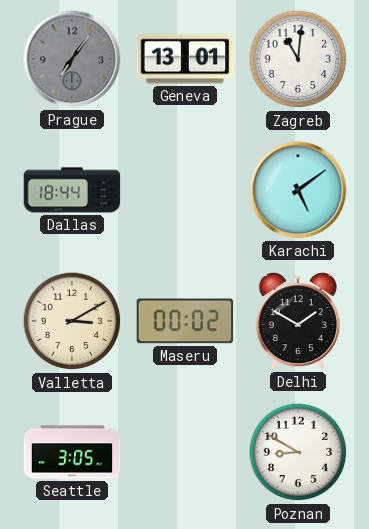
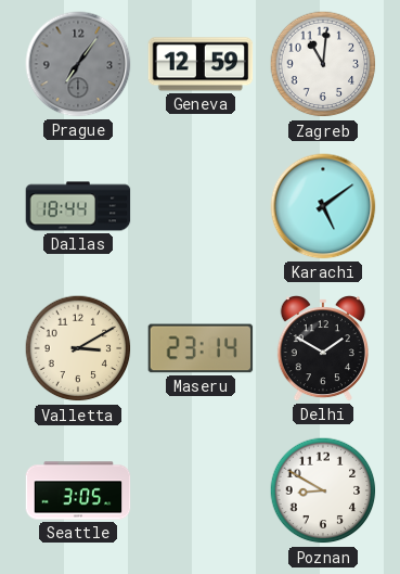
Geneva: 13:01 -> 12:59
Maseru: 00:02 -> 23:14
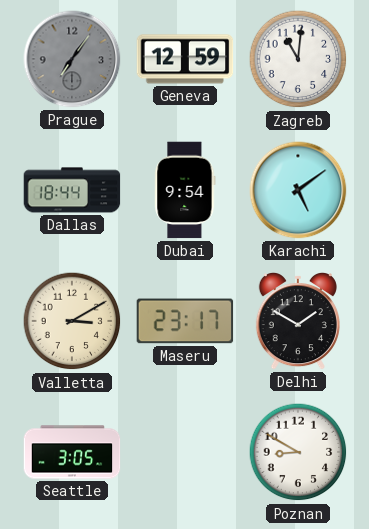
Dubai: none -> 9:54
Maseru: 23:14 -> 23:17
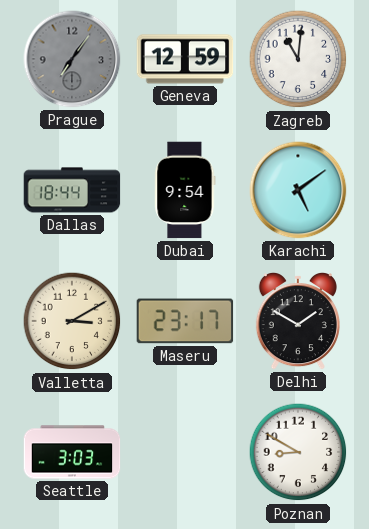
Seattle: 3:05 -> 3:03
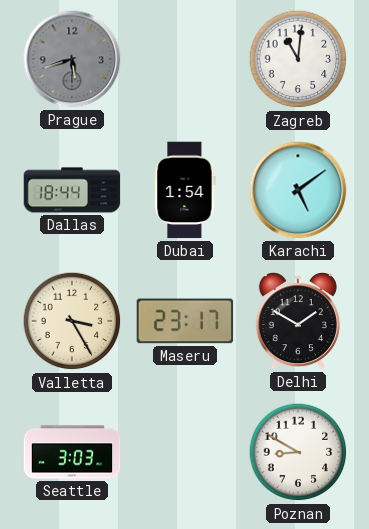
Prague: 7:06 -> 5:42
Geneva: 12:59 -> none
Dubai: 9:54 -> 1:54
Valletta: 3:10 -> 3:25
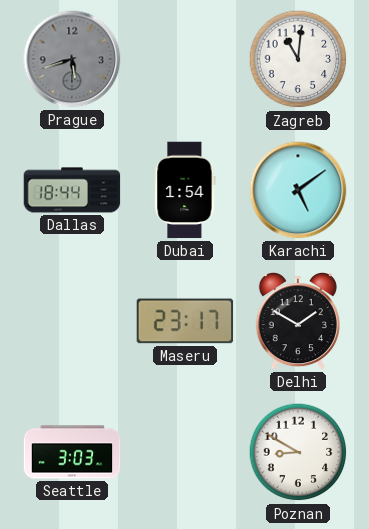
Valletta: 3:25 -> none
